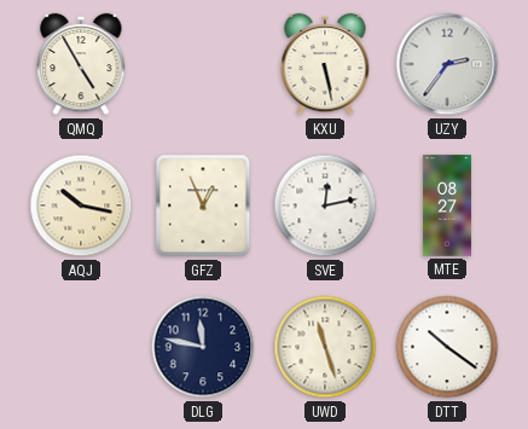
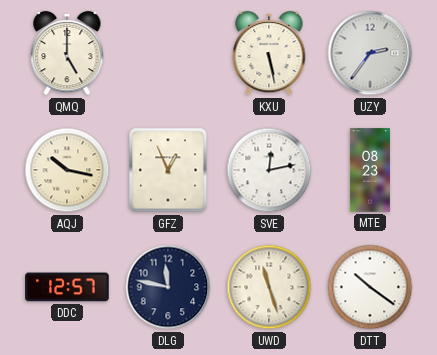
QMQ: 4:55 -> 5:00
MTE: 08:27 -> 08:23
DDC: none -> 12:57
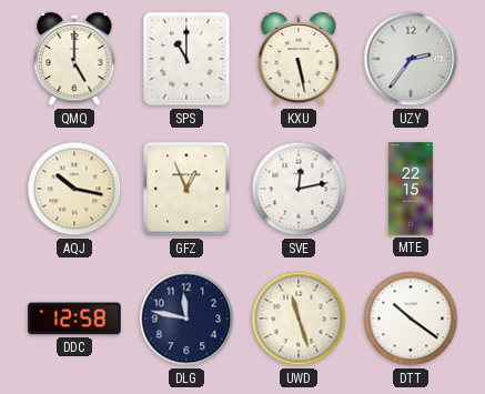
SPS: none -> 11:00
MTE: 08:23 -> 22:15
DDC: 12:57 -> 12:58
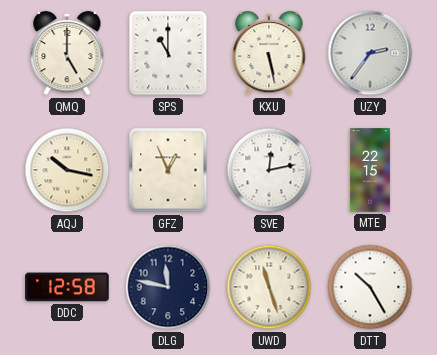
DTT: 10:21 -> 10:25
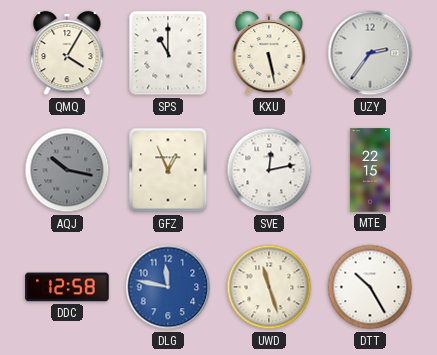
QMQ: 5:00 -> 4:05
AQJ dial: cream -> grey
DLG dial: navy -> blue
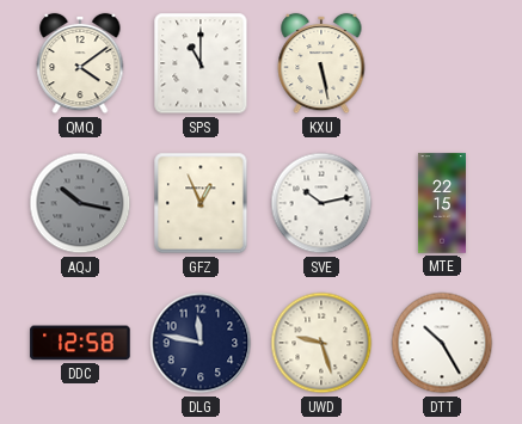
QMQ: 4:05 -> 4:09
UZY: 2:36 -> none
SVE: 12:13 -> 10:13
DLG dial: blue -> navy
UWD: 11:27 -> 9:27
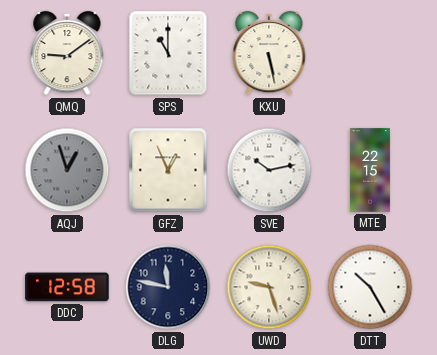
QMQ: 4:09 -> 9:09
AQJ: 10:17 -> 12:57
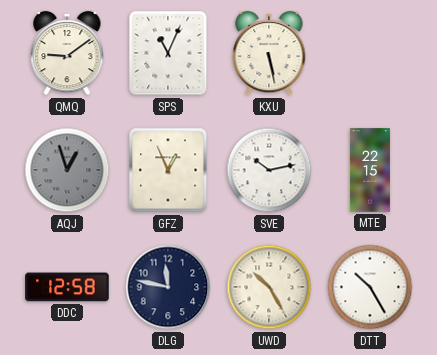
SPS: 11:00 -> 11:04
UWD: 9:27 -> 10:25
